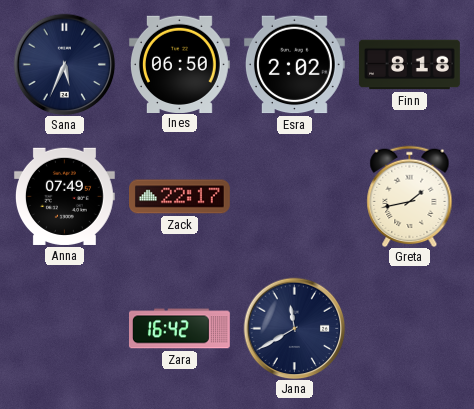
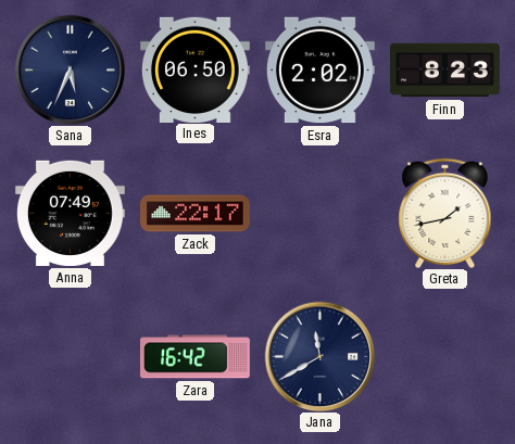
Finn: 8:18 -> 8:23
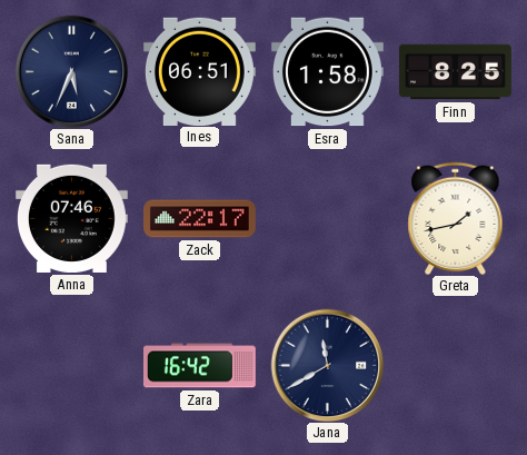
Ines: 06:50 -> 06:51
Esra: 2:02 -> 1:58
Finn: 8:23 -> 8:25
Anna: 07:49 -> 07:46
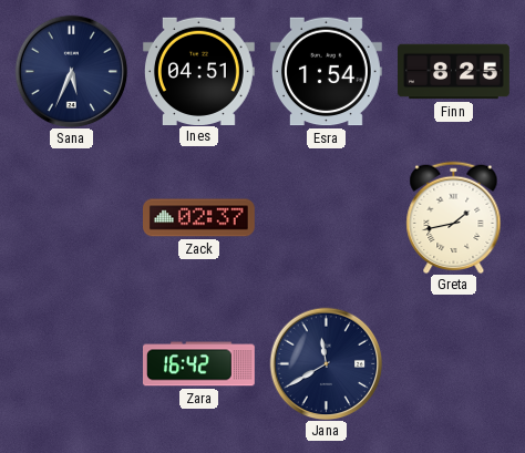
Ines: 06:51 -> 04:51
Esra: 1:58 -> 1:54
Anna: 07:46 -> none
Zack: 22:17 -> 02:37
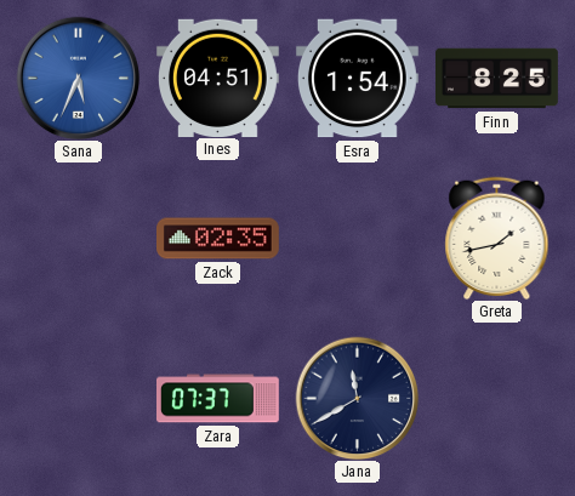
Sana dial: navy -> blue
Zack: 02:37 -> 02:35
Zara: 16:42 -> 07:37
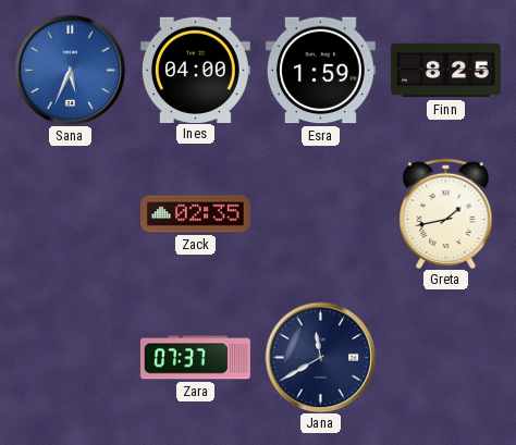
Ines: 04:51 -> 04:00
Esra: 1:54 -> 1:59
